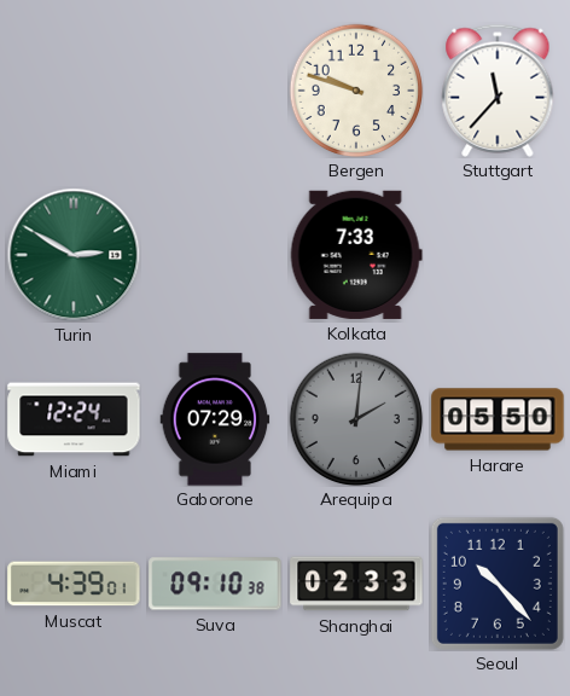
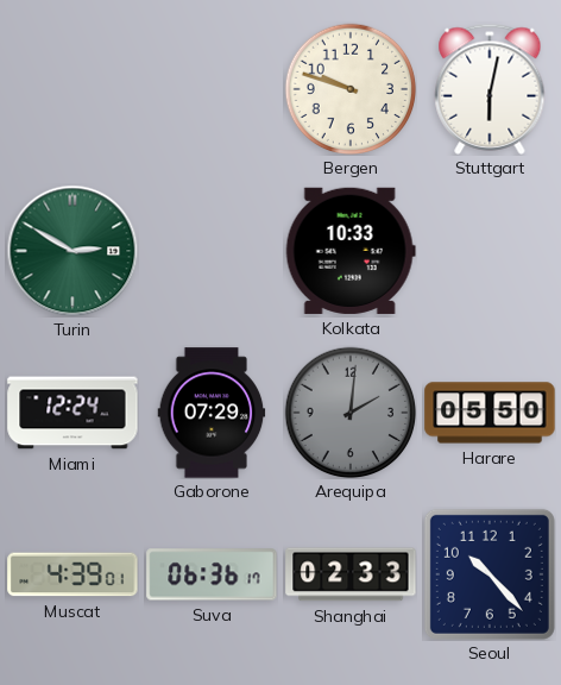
Stuttgart: 11:37 -> 6:02
Kolkata: 7:33 -> 10:33
Suva: 09:10 -> 06:36
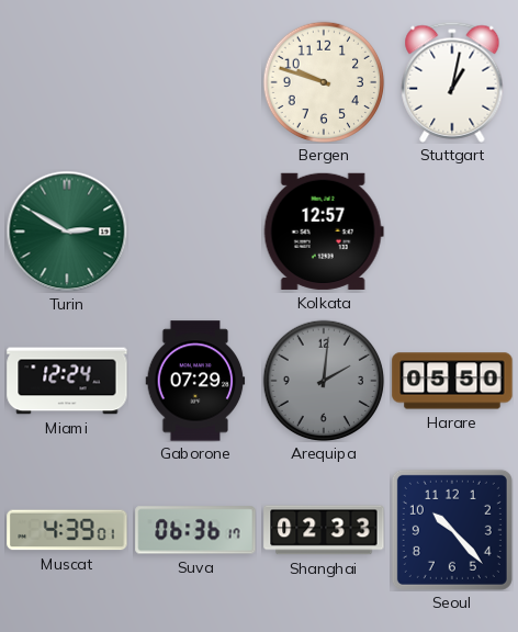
Stuttgart: 6:02 -> 1:02
Kolkata: 10:33 -> 12:57
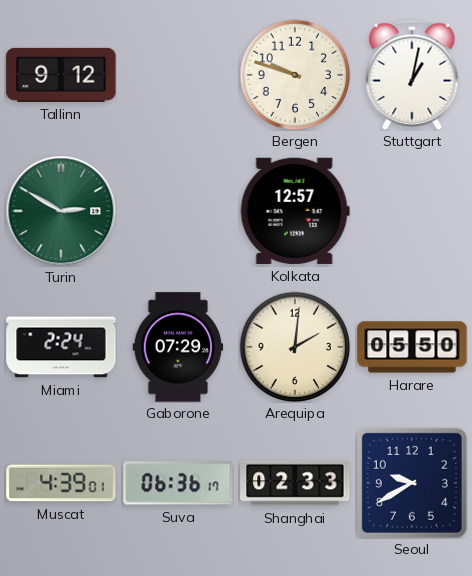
Tallinn: none -> 9:12
Miami: 12:24 -> 2:24
Arequipa dial: grey -> cream
Seoul: 10:23 -> 9:40
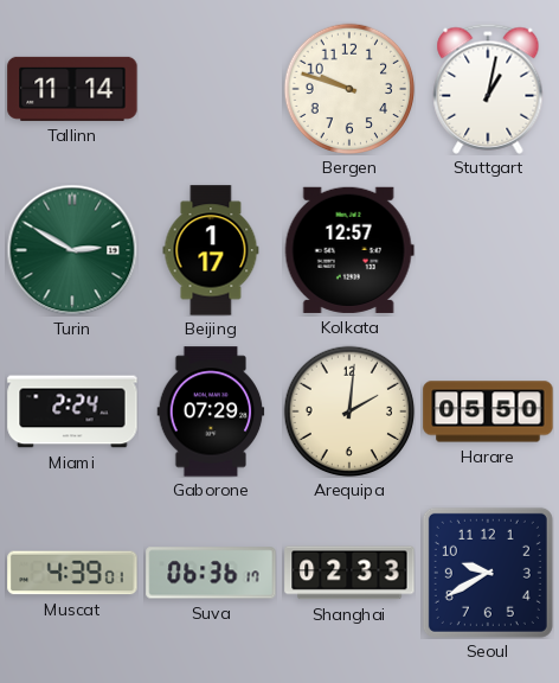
Tallinn: 9:12 -> 11:14
Beijing: none -> 1:17
